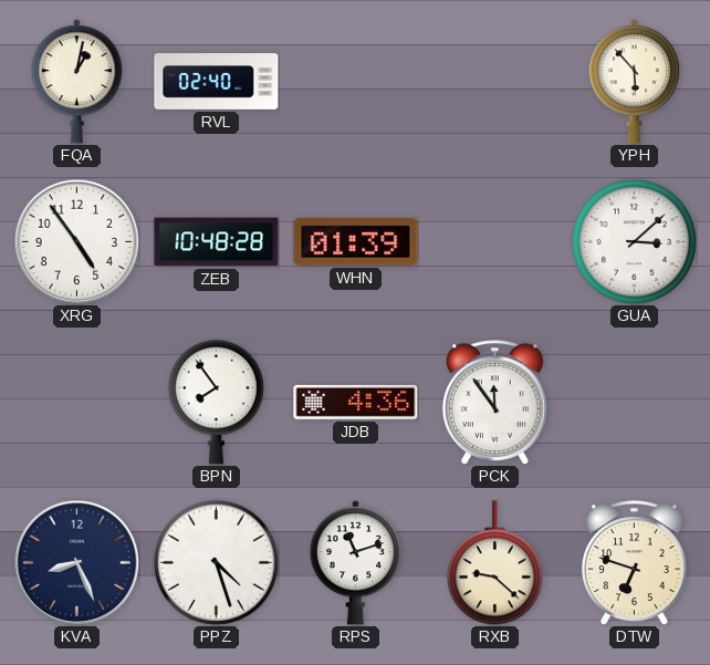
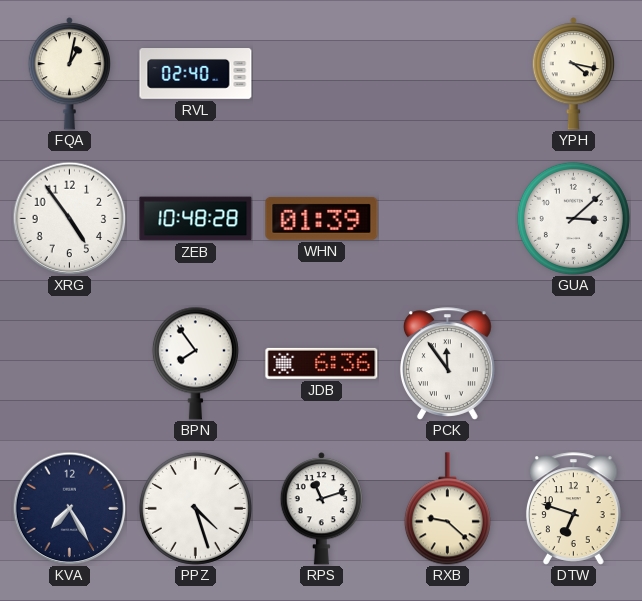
YPH: 5:53 -> 4:17
JDB: 4:36 -> 6:36
KVA: 8:26 -> 7:25
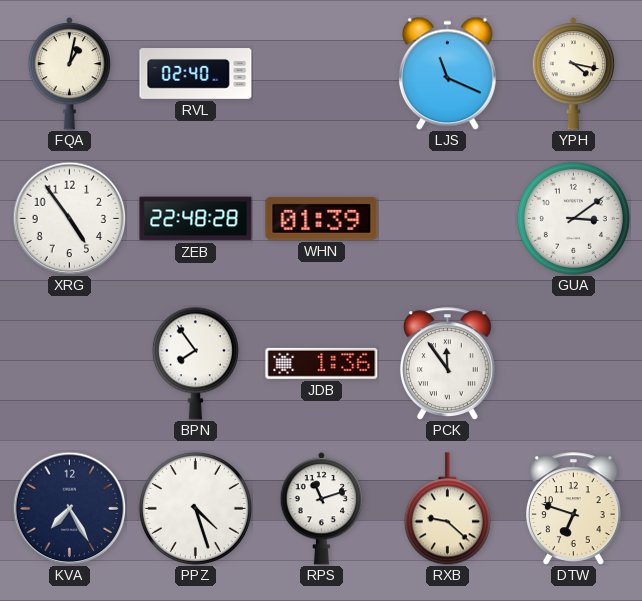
LJS: none -> 11:19
ZEB: 10:48 -> 22:48
GUA: 3:08 -> 3:09
JDB: 6:36 -> 1:36
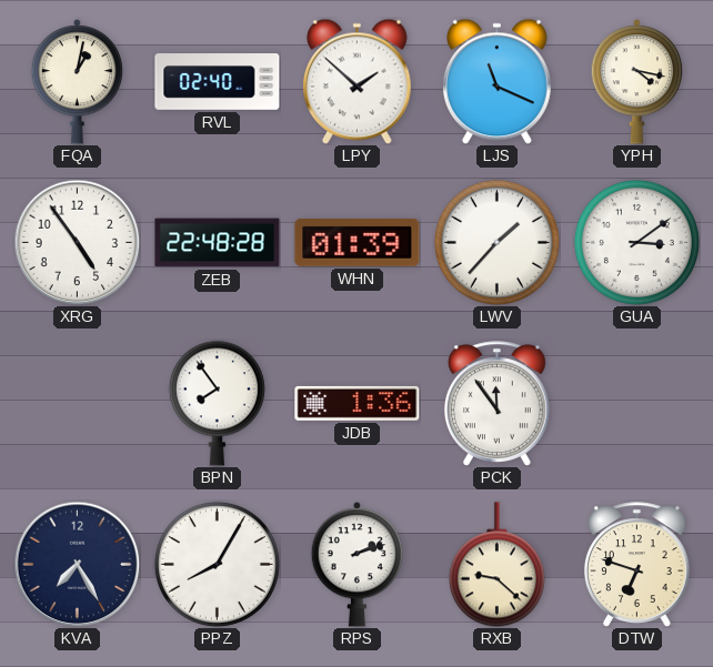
LPY: none -> 1:52
LWV: none -> 1:37
PPZ: 4:27 -> 8:05
RPS: 11:12 -> 2:12
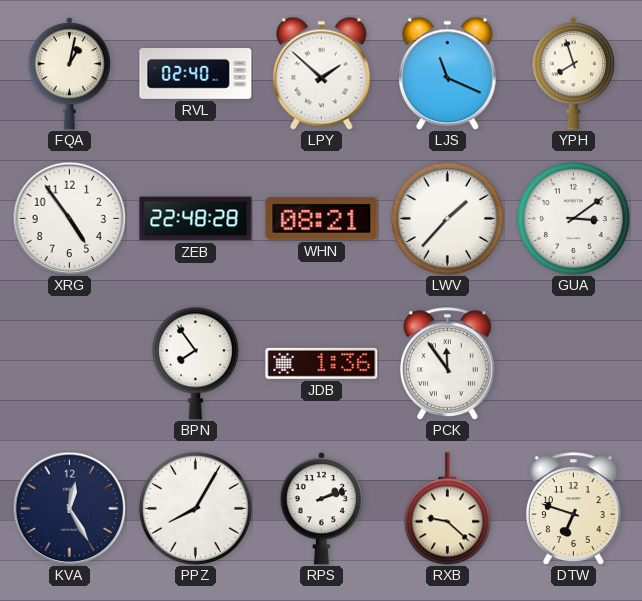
YPH: 4:17 -> 7:57
WHN: 01:39 -> 08:21
KVA: 7:25 -> 12:25
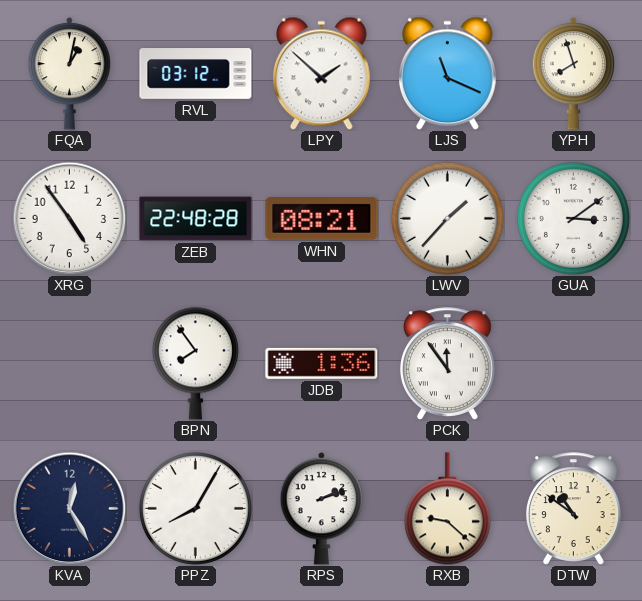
RVL: 02:40 -> 03:12
DTW: 6:48 -> 10:51
